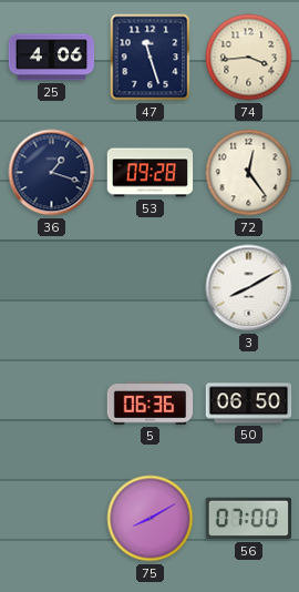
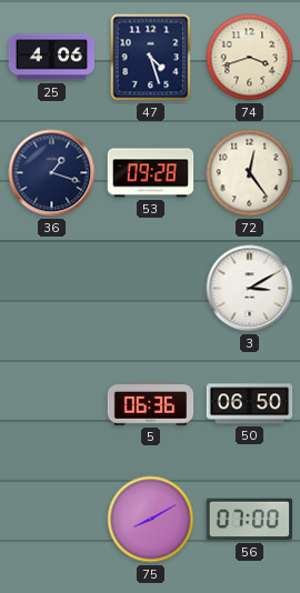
47: 11:27 -> 4:27
74: 3:44 -> 3:42
3: 8:10 -> 3:10
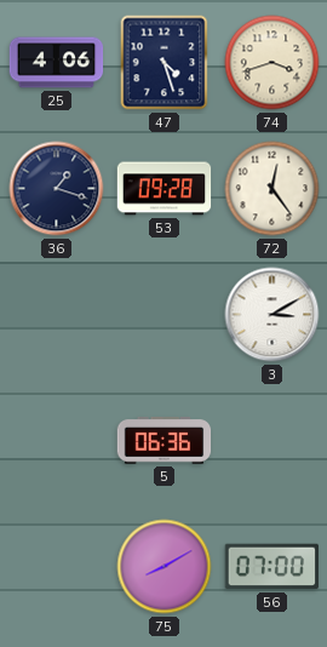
50: 06:50 -> none
